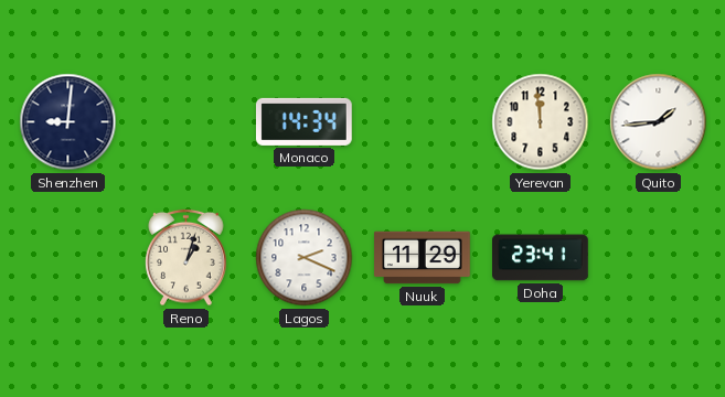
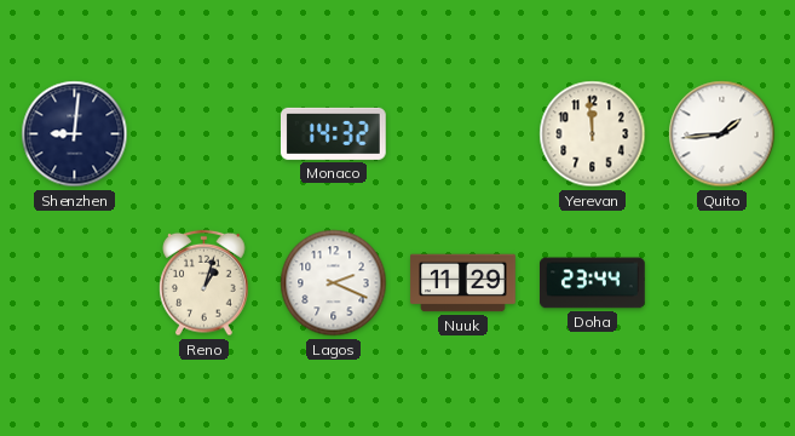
Monaco: 14:34 -> 14:32
Doha: 23:41 -> 23:44
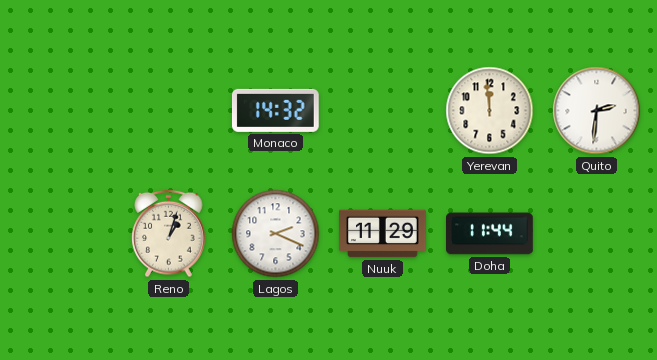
Shenzhen: 9:01 -> none
Quito: 1:44 -> 2:31
Doha: 23:44 -> 11:44
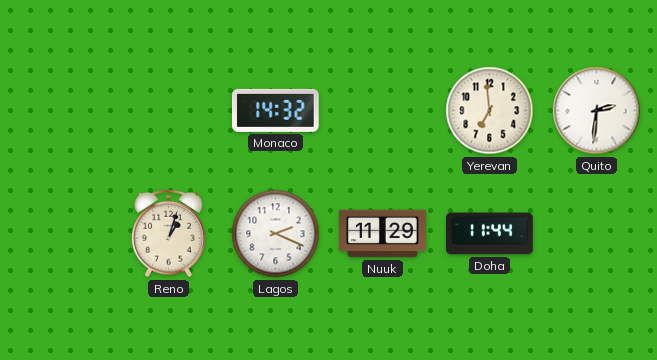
Yerevan: 11:59 -> 6:59
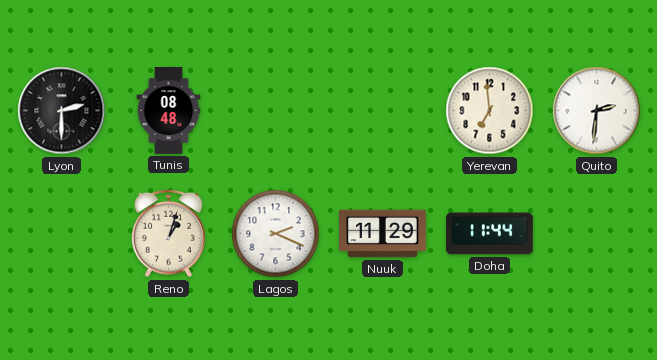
Lyon: none -> 2:30
Tunis: none -> 08:48
Monaco: 14:32 -> none
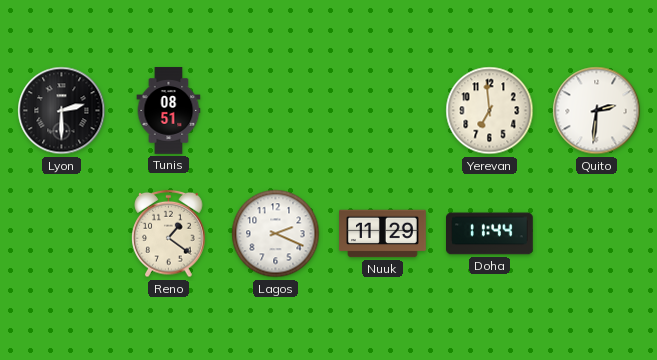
Tunis: 08:48 -> 08:51
Reno: 1:03 -> 1:21
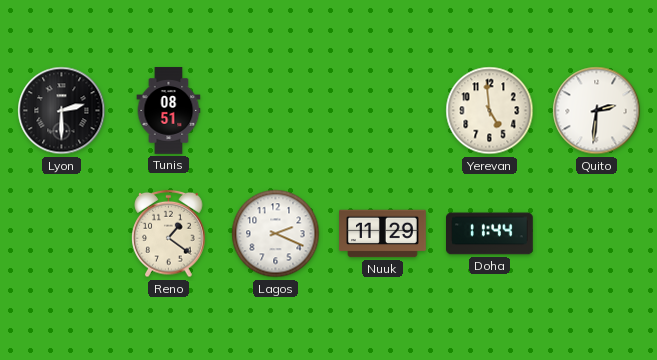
Yerevan: 6:59 -> 4:59
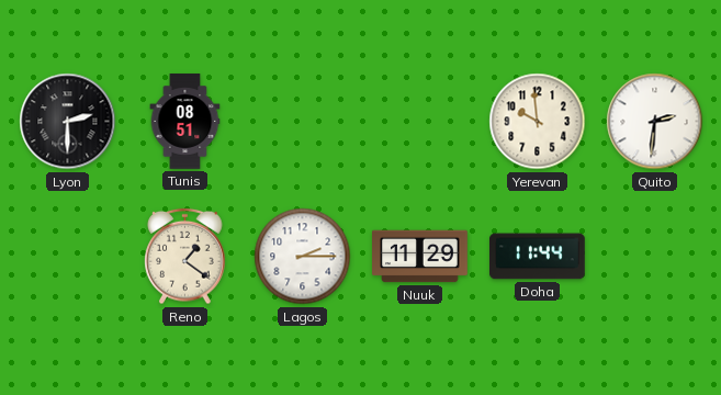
Yerevan: 4:59 -> 9:59
Lagos: 2:19 -> 2:15
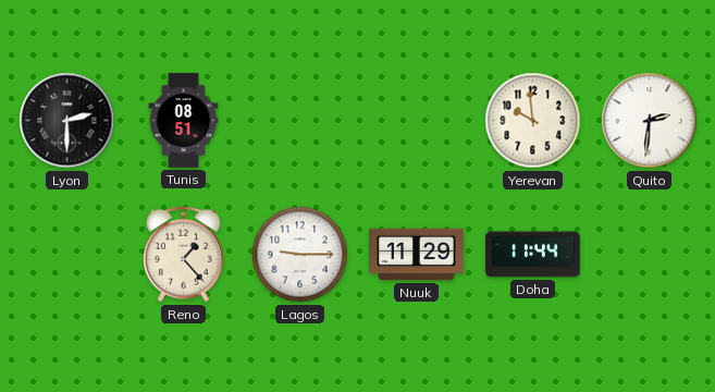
Reno: 1:21 -> 1:23
Lagos: 2:15 -> 9:15
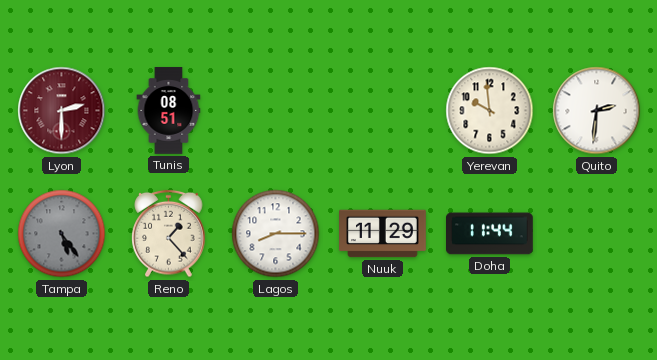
Lyon dial: black -> burgundy
Tampa: none -> 5:24
Lagos: 9:15 -> 8:15
